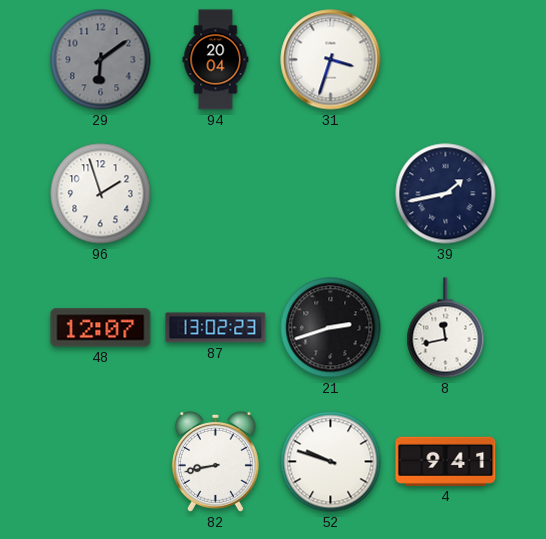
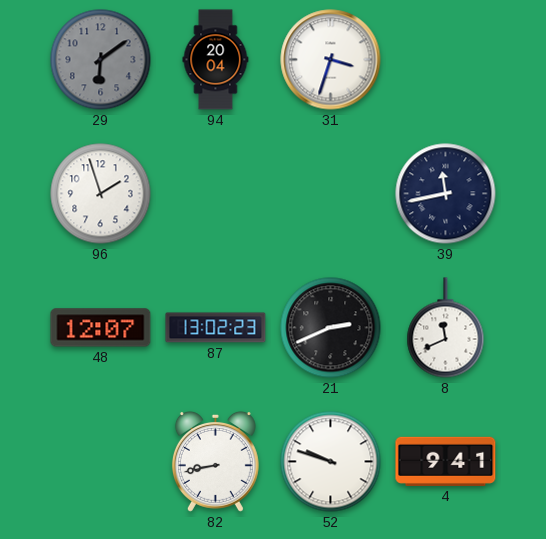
39: 1:43 -> 11:43
21: 2:42 -> 2:41
8: 11:43 -> 11:41
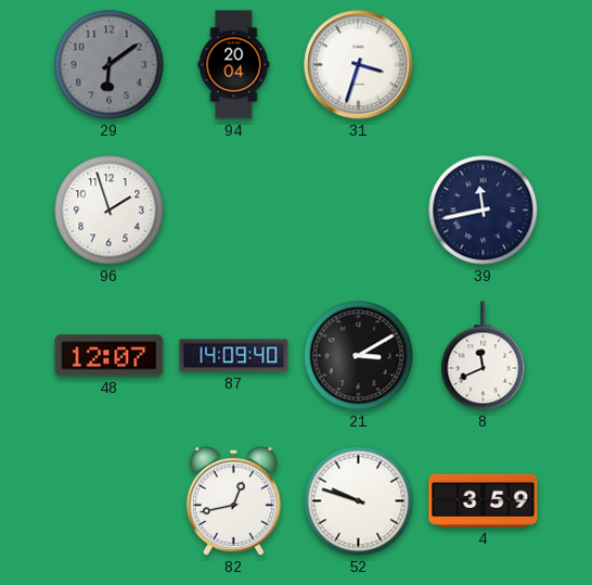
87: 13:02 -> 14:09
21: 2:41 -> 3:10
82: 8:43 -> 12:43
4: 9:41 -> 3:59
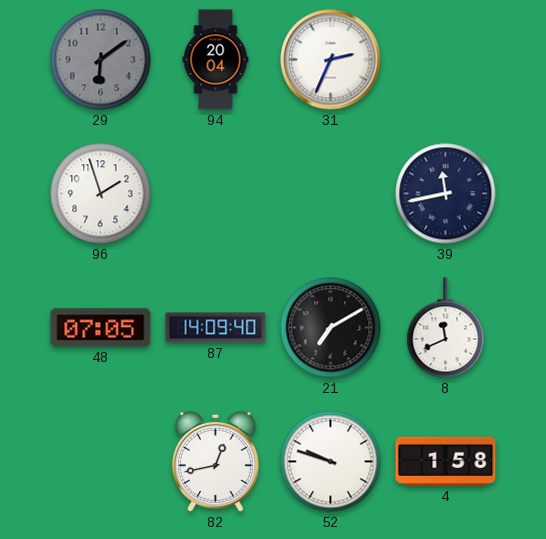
31: 3:33 -> 2:34
48: 12:07 -> 07:05
21: 3:10 -> 7:10
4: 3:59 -> 1:58
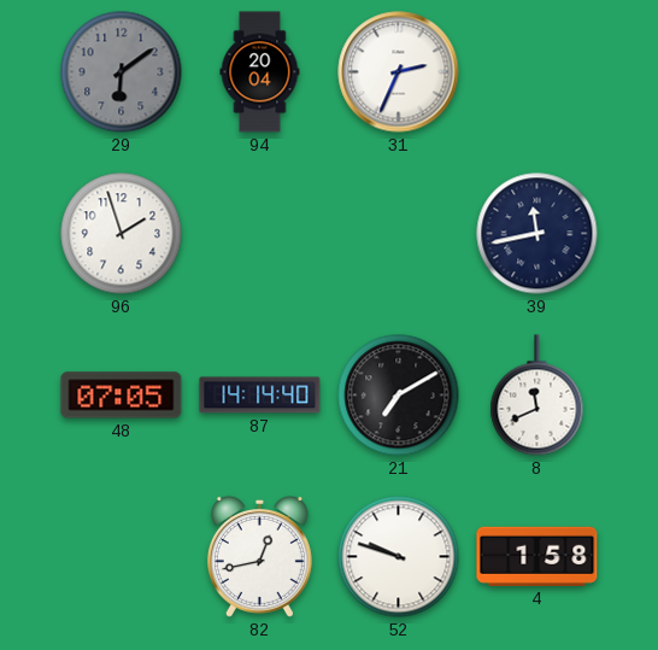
87: 14:09 -> 14:14
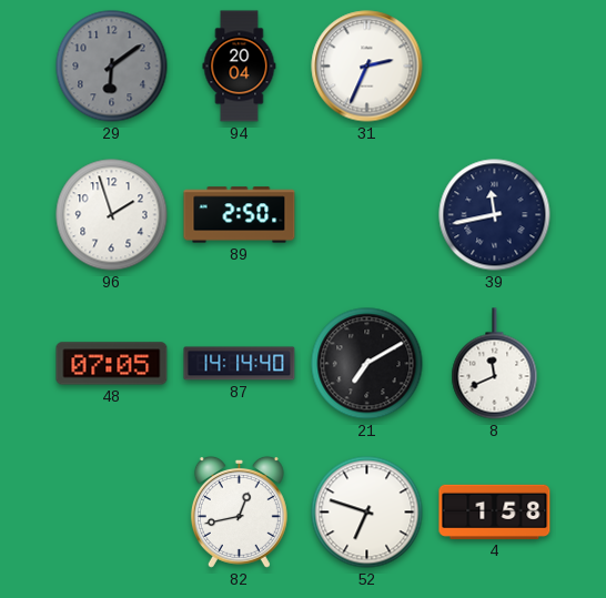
89: none -> 2:50
52: 9:48 -> 6:48
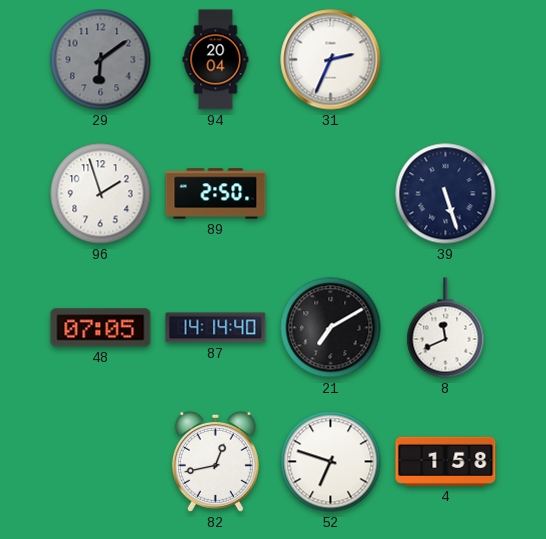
39: 11:43 -> 5:27
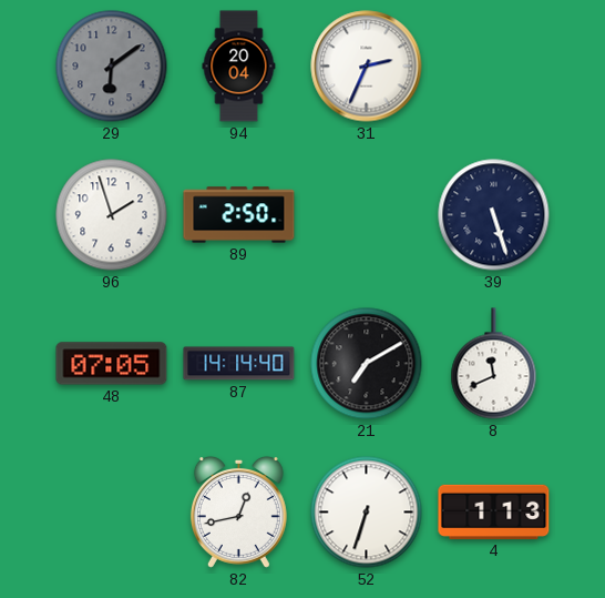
52: 6:48 -> 6:33
4: 1:58 -> 1:13
